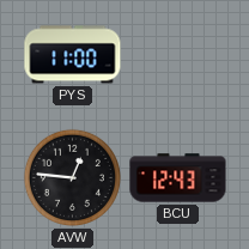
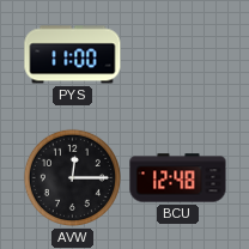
AVW: 12:46 -> 12:15
BCU: 12:43 -> 12:48
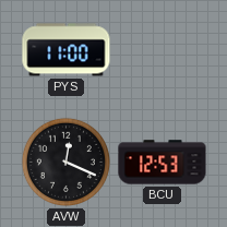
AVW: 12:15 -> 12:19
BCU: 12:48 -> 12:53
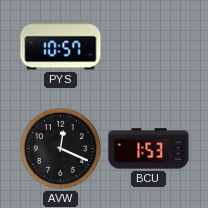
PYS: 11:00 -> 10:57
BCU: 12:53 -> 1:53
